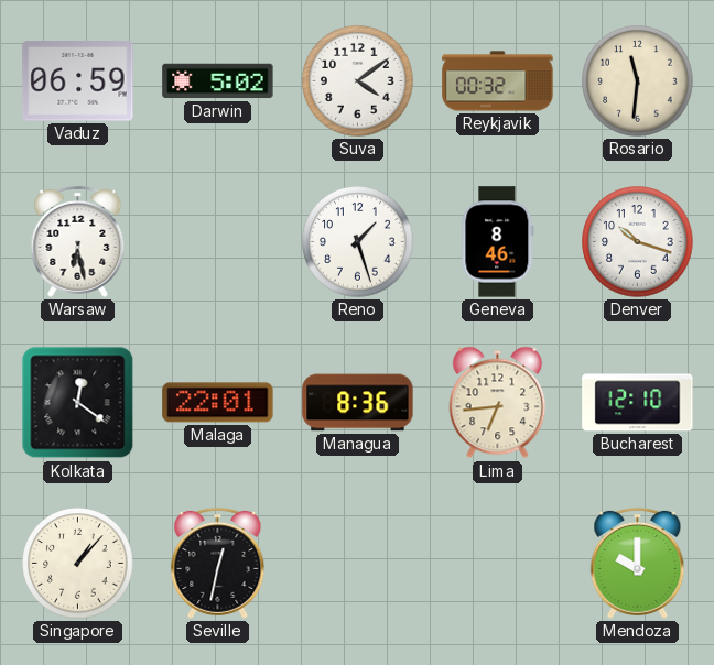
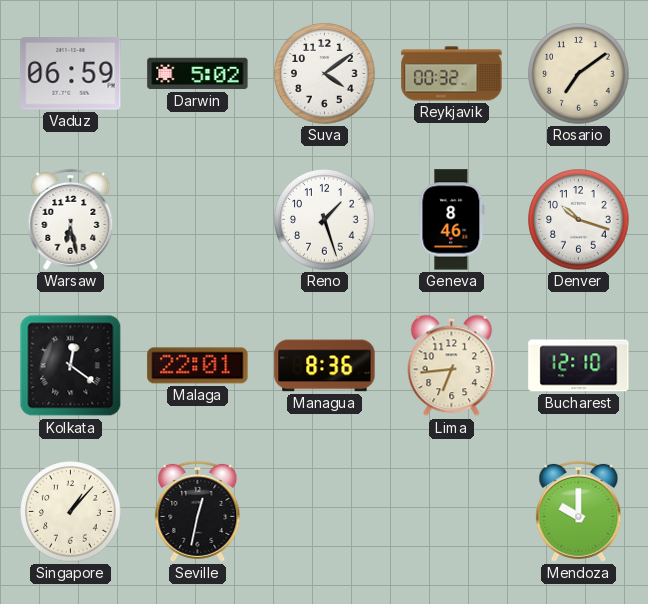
Rosario: 11:31 -> 7:09
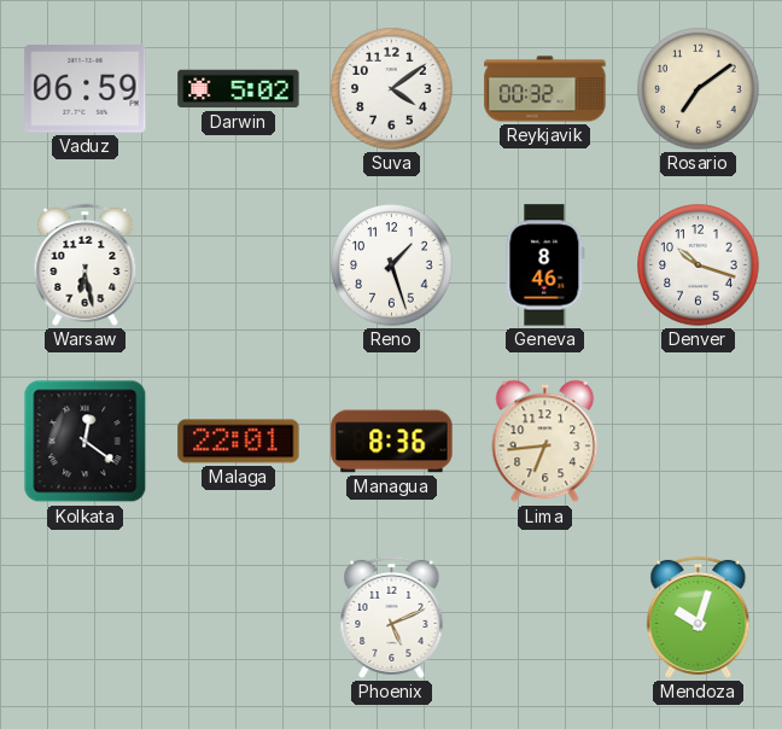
Bucharest: 12:10 -> none
Singapore: 1:07 -> none
Seville: 12:32 -> none
Phoenix: none -> 5:11
Mendoza: 10:00 -> 10:03
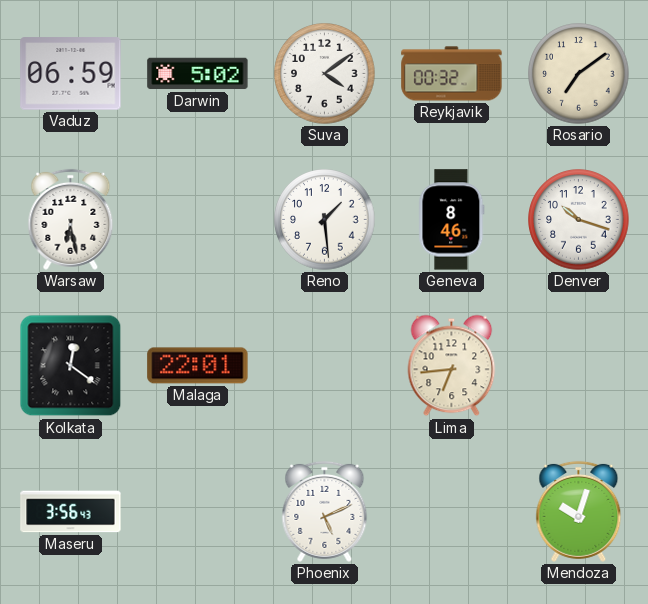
Reno: 1:27 -> 1:29
Managua: 8:36 -> none
Maseru: none -> 3:56
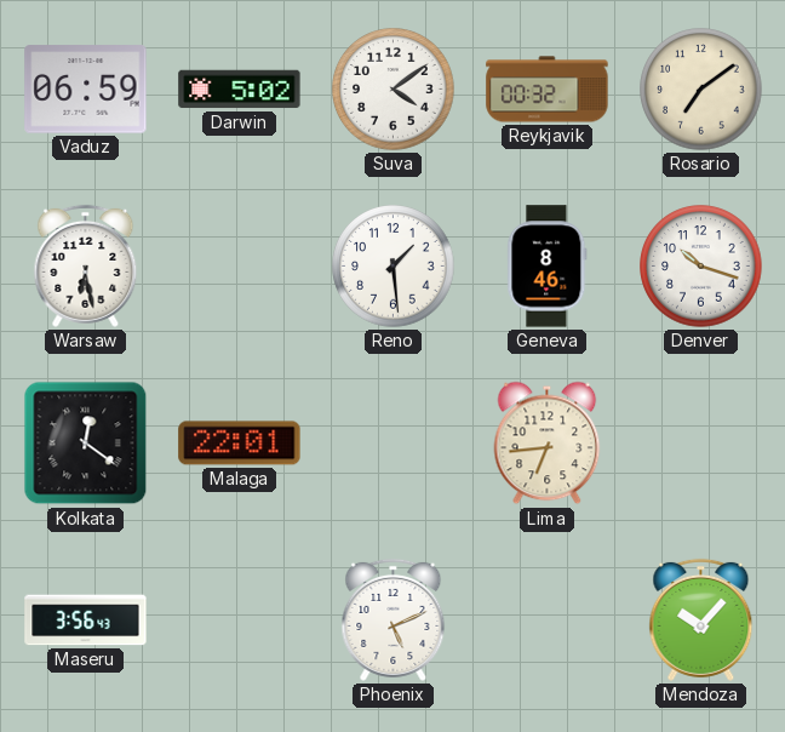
Mendoza: 10:03 -> 10:07
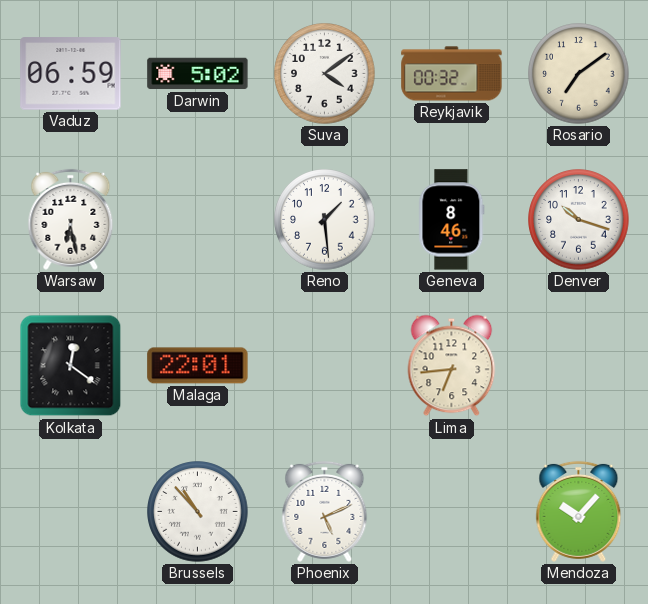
Maseru: 3:56 -> none
Brussels: none -> 10:53
